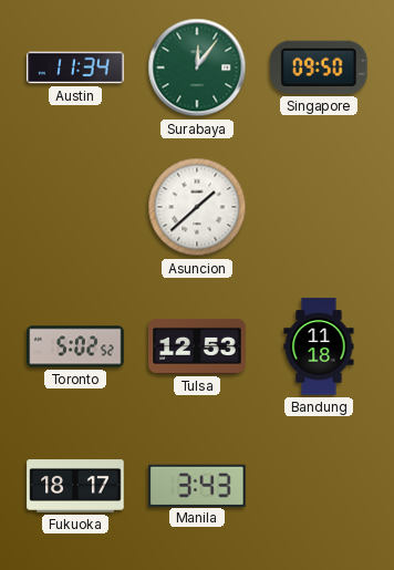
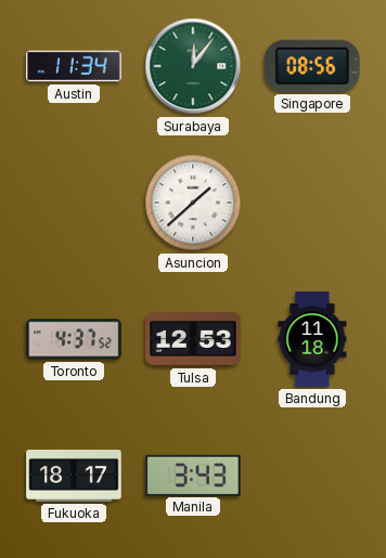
Singapore: 09:50 -> 08:56
Toronto: 5:02 -> 4:37
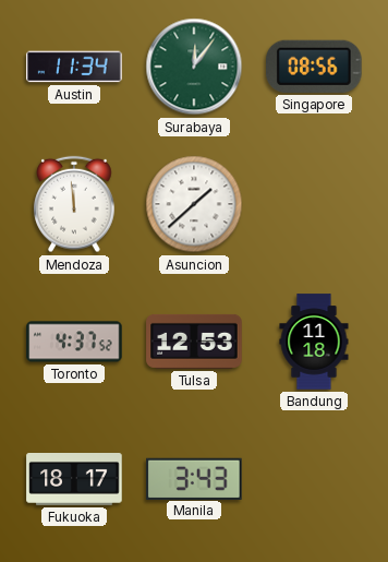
Mendoza: none -> 11:59
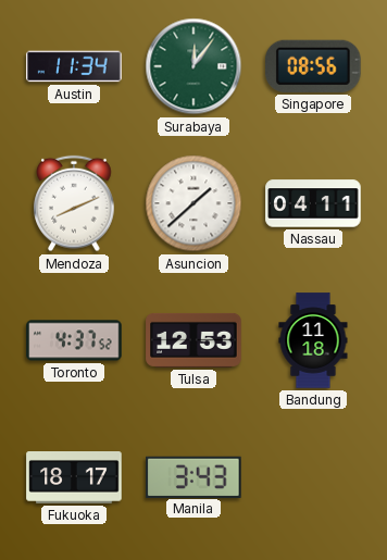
Mendoza: 11:59 -> 8:11
Nassau: none -> 04:11
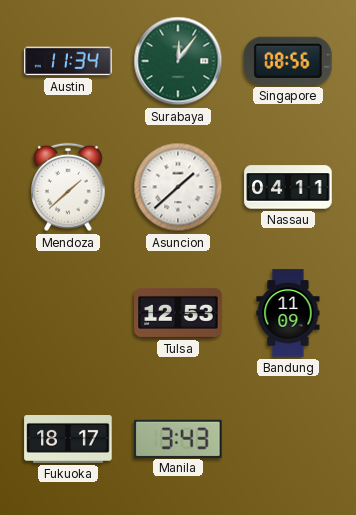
Mendoza: 8:11 -> 1:38
Toronto: 4:37 -> none
Bandung: 11:18 -> 11:09
